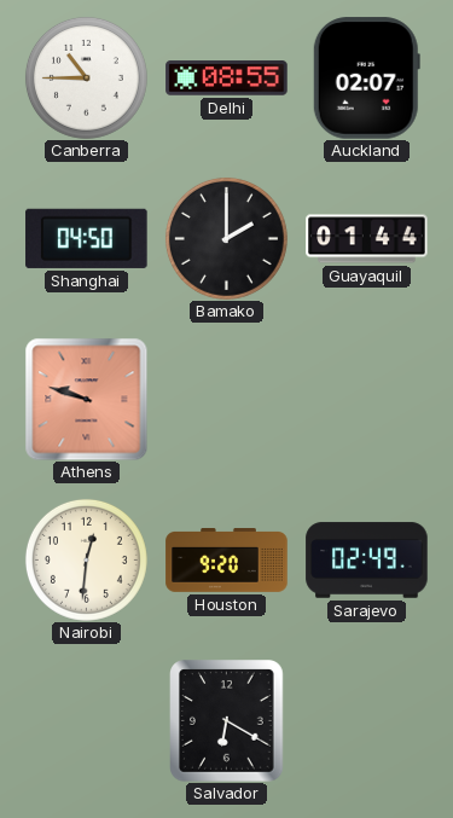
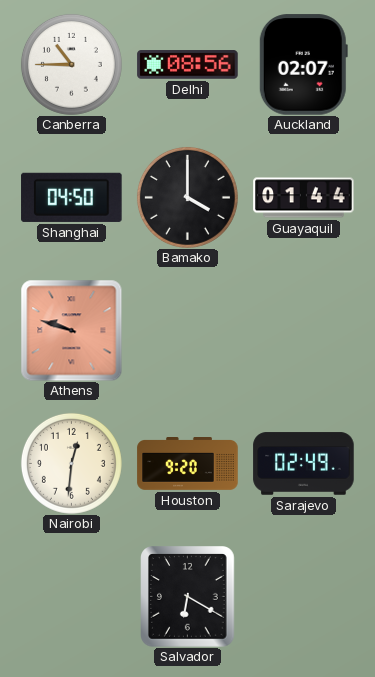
Delhi: 08:55 -> 08:56
Bamako: 2:00 -> 4:00
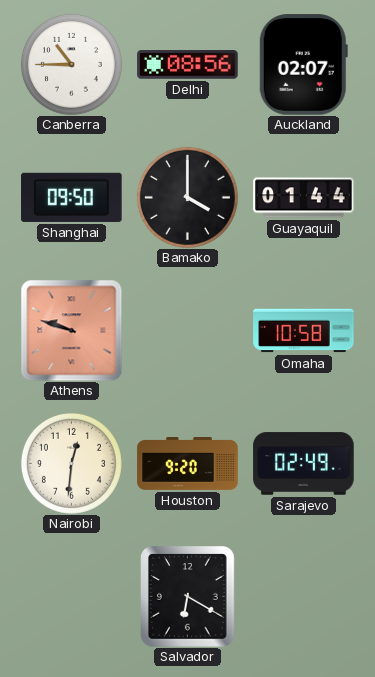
Shanghai: 04:50 -> 09:50
Omaha: none -> 10:58
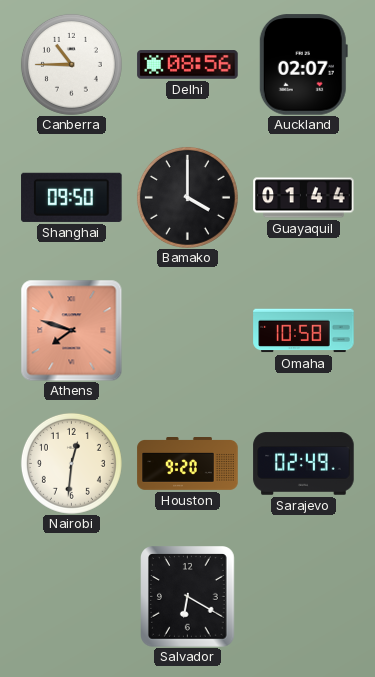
Athens: 9:48 -> 7:48
